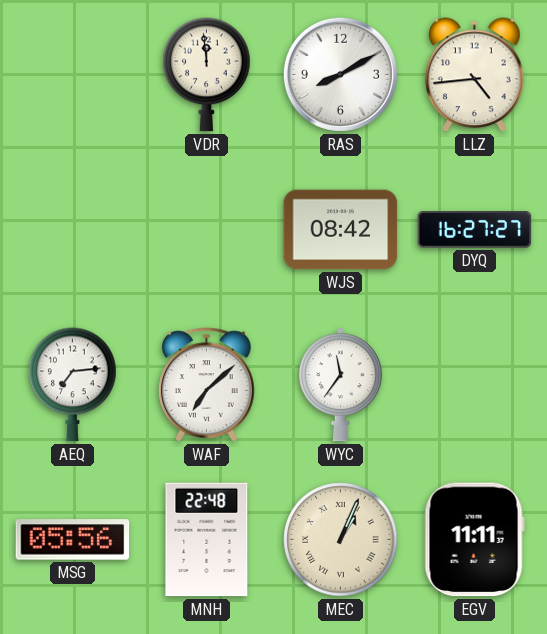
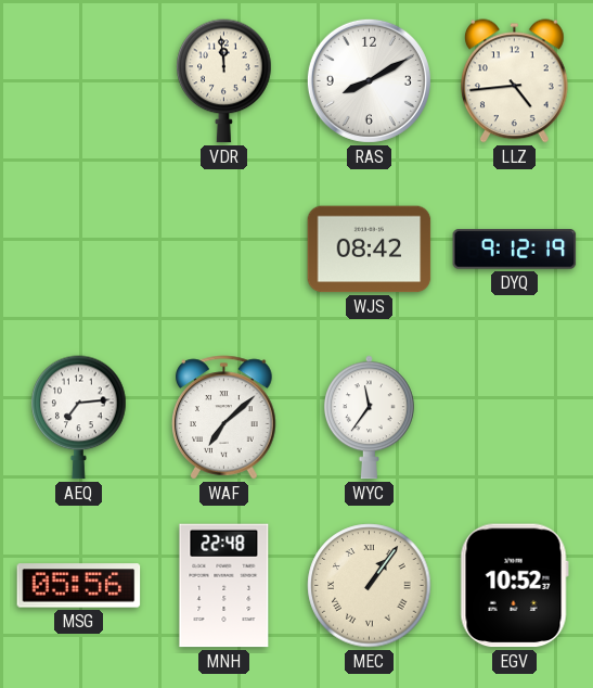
DYQ: 16:27 -> 9:12
MEC: 1:04 -> 1:06
EGV: 11:11 -> 10:52
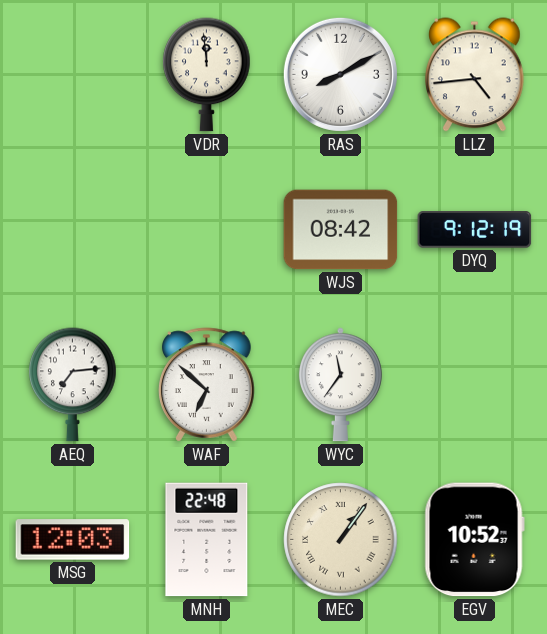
WAF: 7:08 -> 6:52
MSG: 05:56 -> 12:03
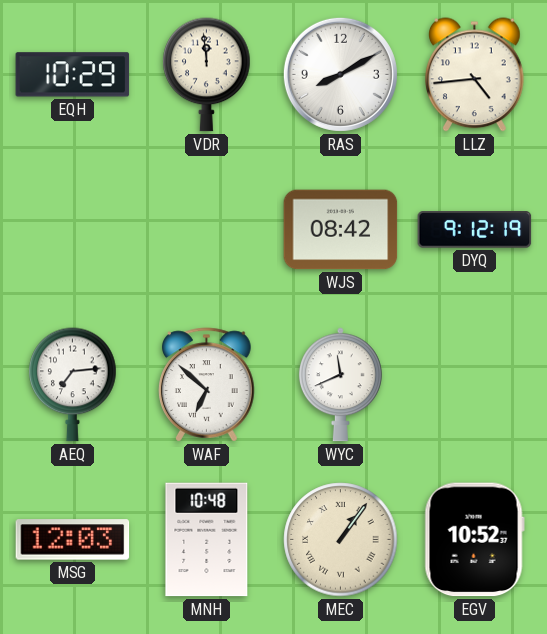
EQH: none -> 10:29
WYC: 11:36 -> 11:41
MNH: 22:48 -> 10:48
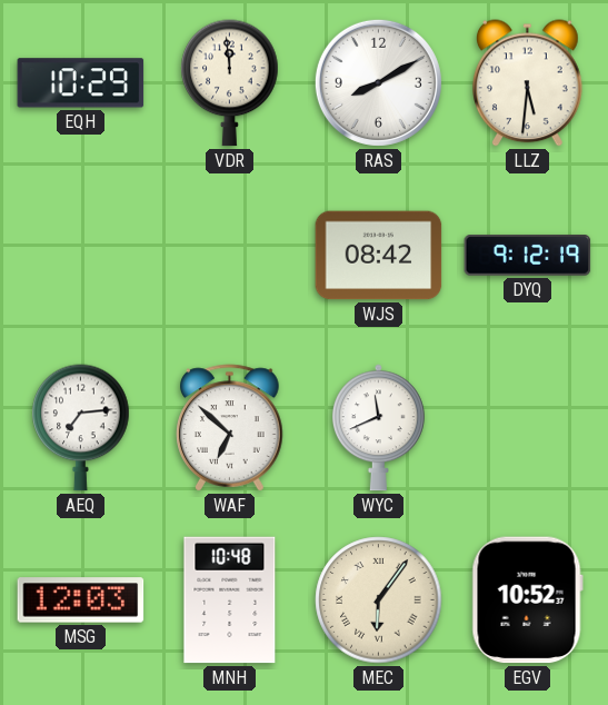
LLZ: 4:44 -> 5:31
MEC: 1:06 -> 6:06
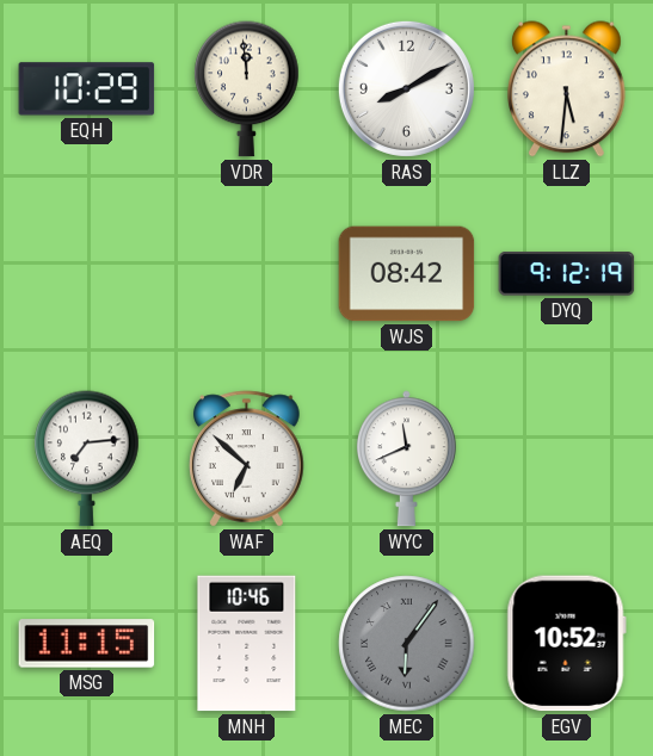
MSG: 12:03 -> 11:15
MNH: 10:48 -> 10:46
MEC dial: cream -> grey
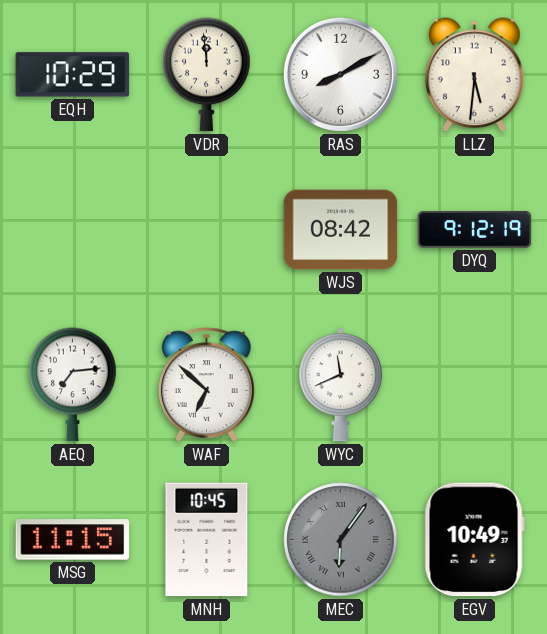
MNH: 10:46 -> 10:45
EGV: 10:52 -> 10:49
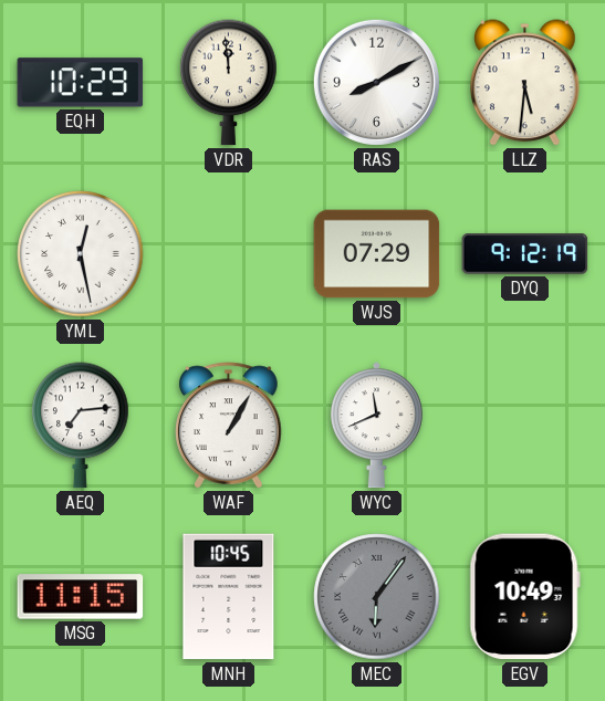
YML: none -> 12:28
WJS: 08:42 -> 07:29
WAF: 6:52 -> 1:05
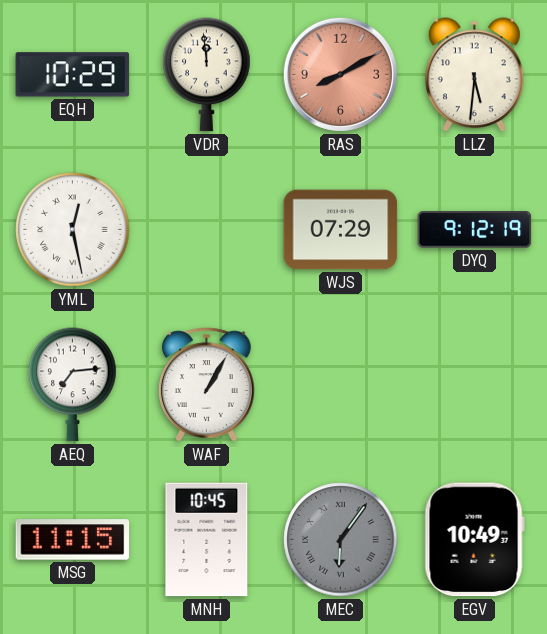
RAS dial: white -> salmon
WYC: 11:41 -> none
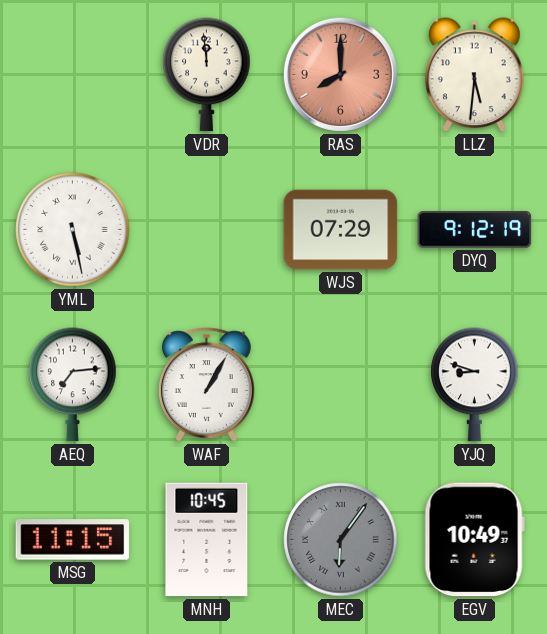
EQH: 10:29 -> none
RAS: 8:10 -> 8:00
YML: 12:28 -> 5:28
YJQ: none -> 8:48
